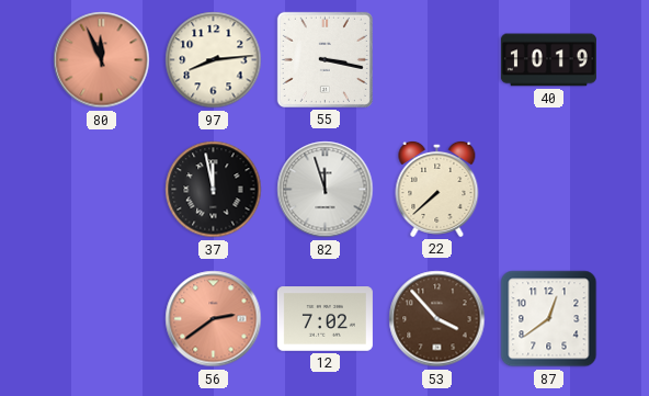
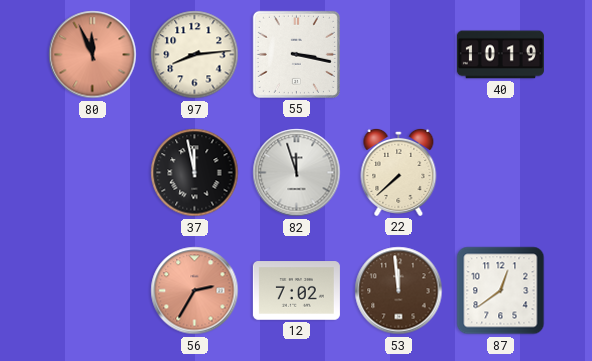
56: 2:39 -> 2:35
53: 3:53 -> 11:59
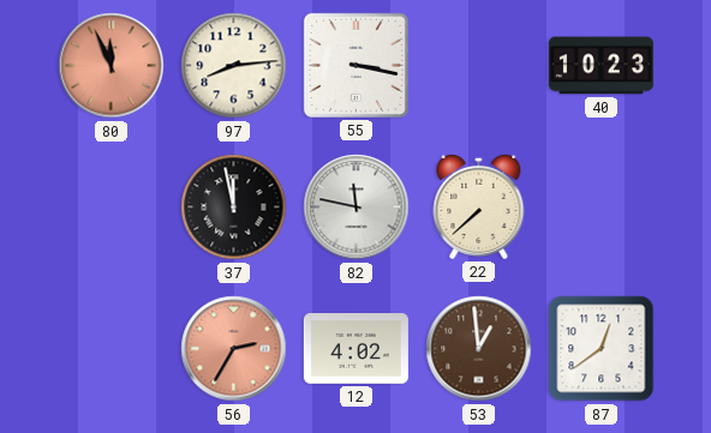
40: 10:19 -> 10:23
82: 11:57 -> 11:47
12: 7:02 -> 4:02
53: 11:59 -> 12:59
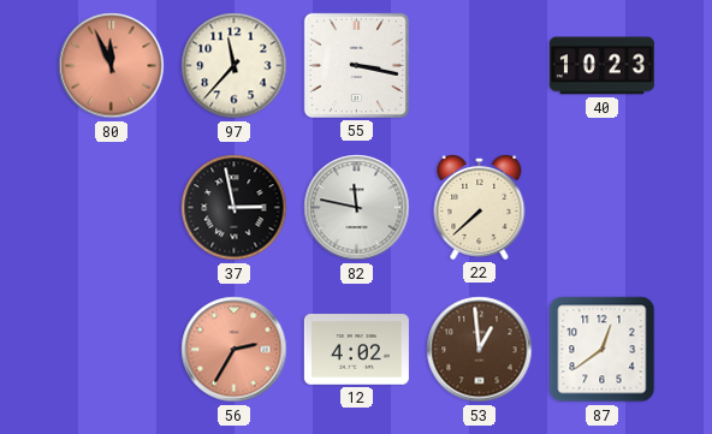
97: 8:14 -> 11:37
37: 11:58 -> 2:58
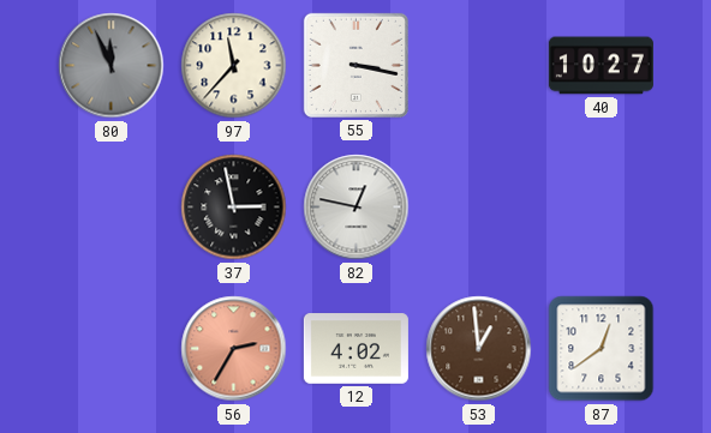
80 dial: salmon -> grey
40: 10:23 -> 10:27
82: 11:47 -> 12:47
22: 7:38 -> none
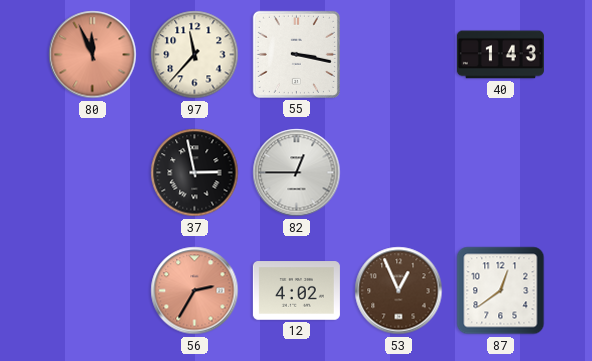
80 dial: grey -> salmon
40: 10:27 -> 1:43
82: 12:47 -> 12:45
53: 12:59 -> 12:56
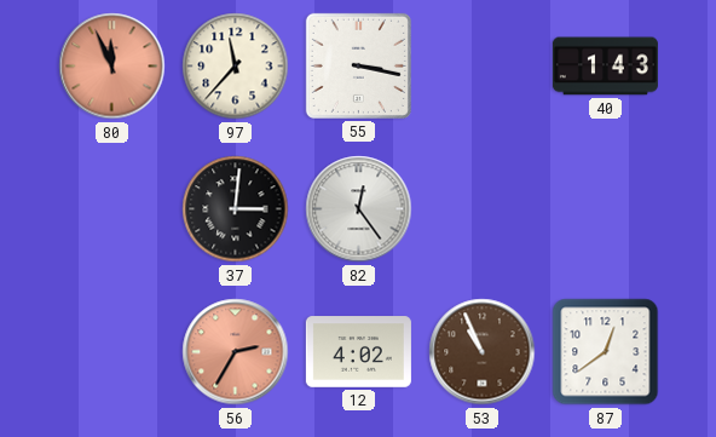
37: 2:58 -> 3:01
82: 12:45 -> 12:24
53: 12:56 -> 10:56
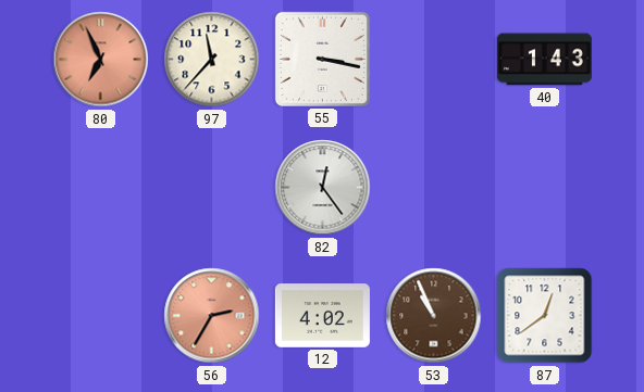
80: 11:56 -> 6:56
37: 3:01 -> none
